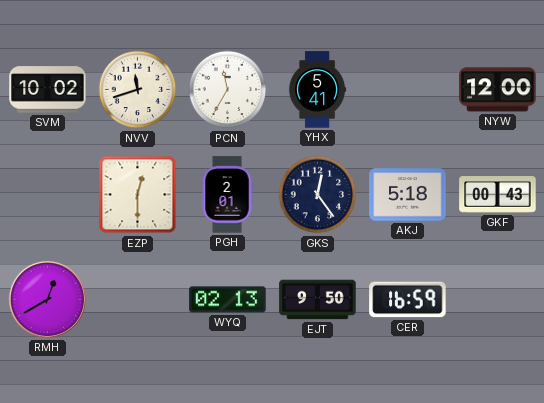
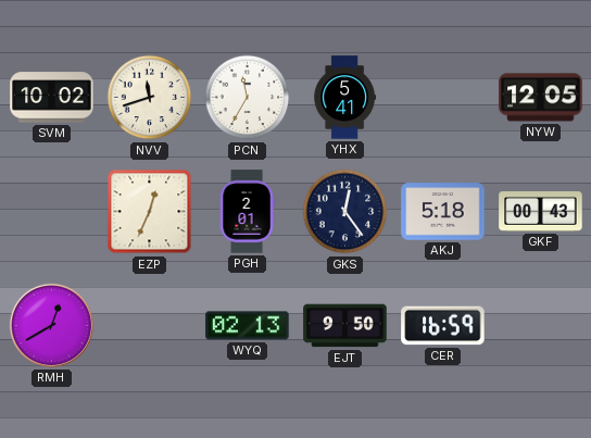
NYW: 12:00 -> 12:05
EZP: 12:30 -> 12:34
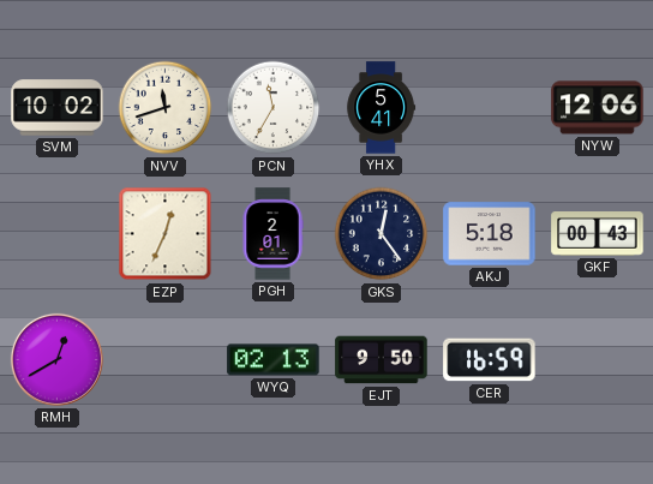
NYW: 12:05 -> 12:06
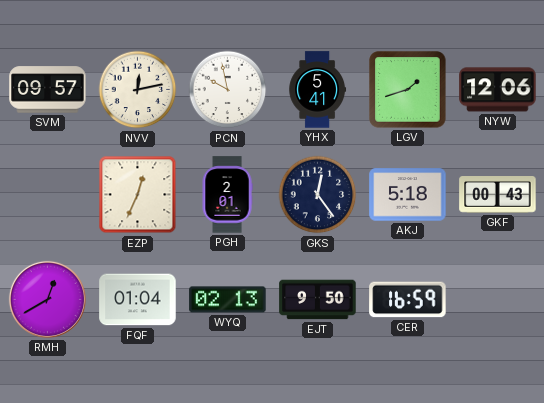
SVM: 10:02 -> 09:57
NVV: 11:42 -> 12:13
PCN: 11:35 -> 9:58
LGV: none -> 1:42
FQF: none -> 01:04
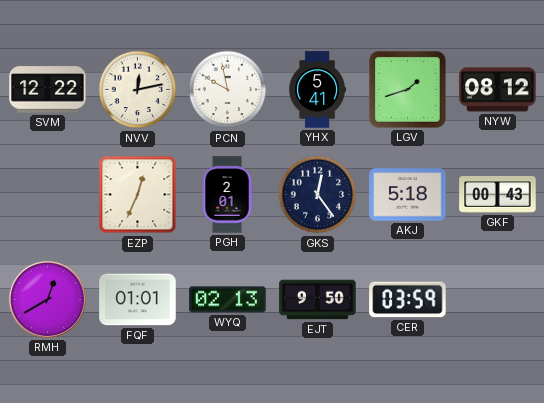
SVM: 09:57 -> 12:22
NYW: 12:06 -> 08:12
FQF: 01:04 -> 01:01
CER: 16:59 -> 03:59
